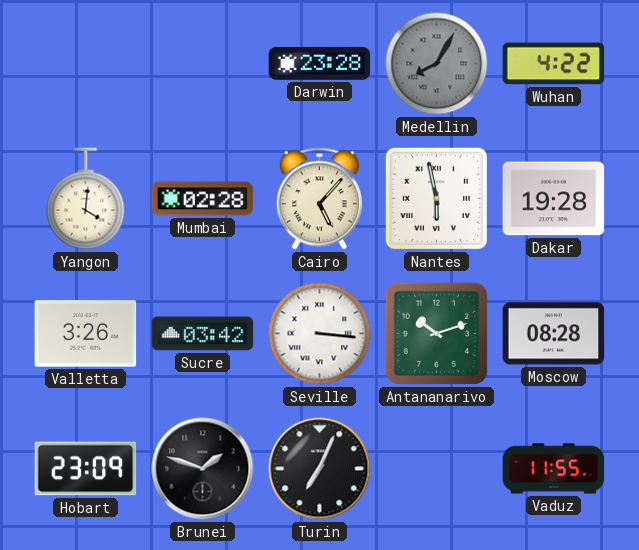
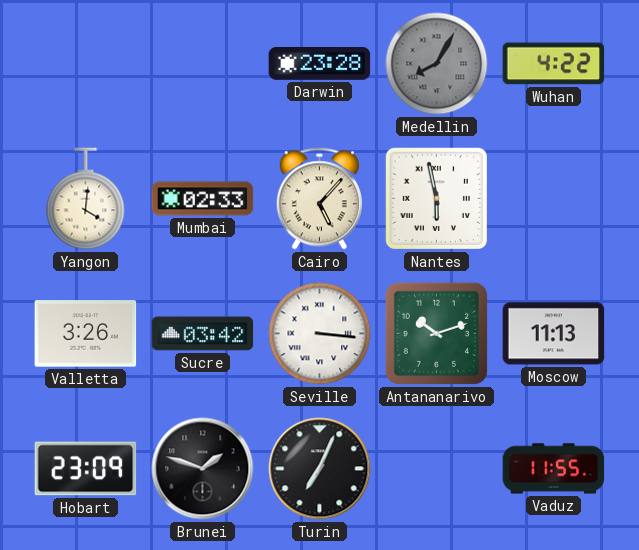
Mumbai: 02:28 -> 02:33
Dakar: 19:28 -> none
Moscow: 08:28 -> 11:13
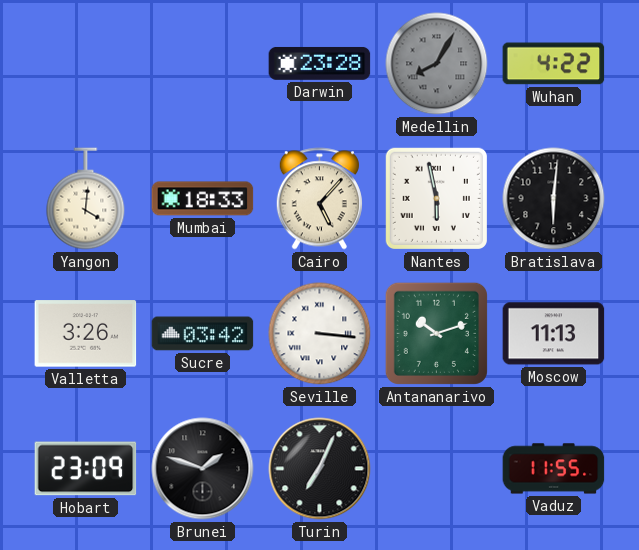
Mumbai: 02:33 -> 18:33
Bratislava: none -> 6:01
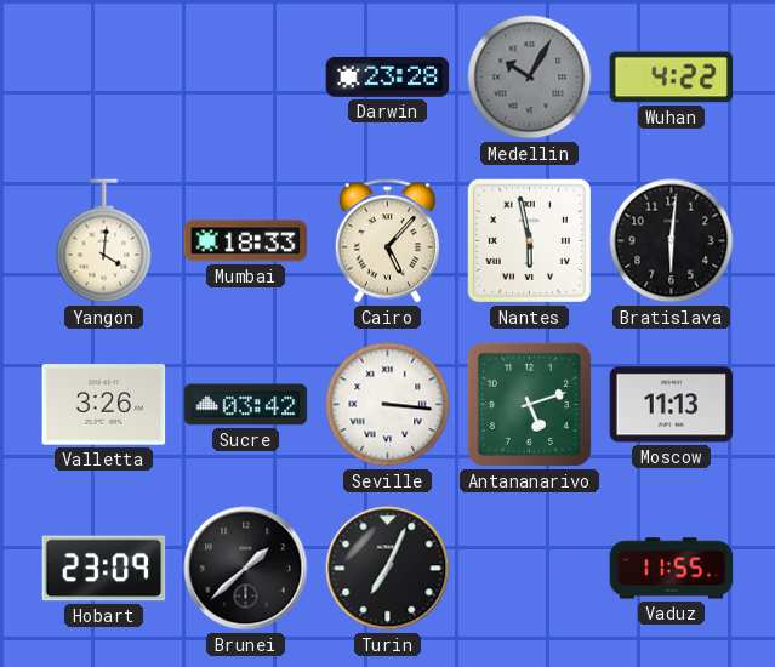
Medellin: 8:05 -> 10:05
Antananarivo: 10:12 -> 5:12
Brunei: 1:48 -> 1:38
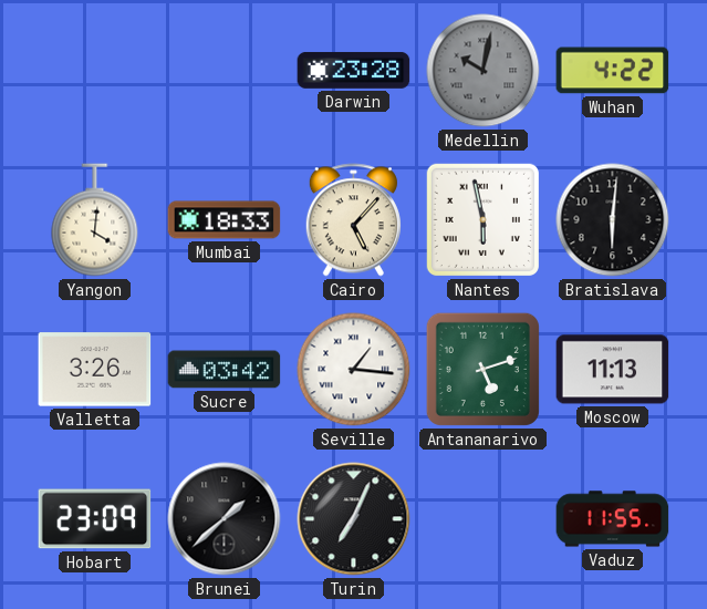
Medellin: 10:05 -> 10:02
Seville: 3:16 -> 1:16
